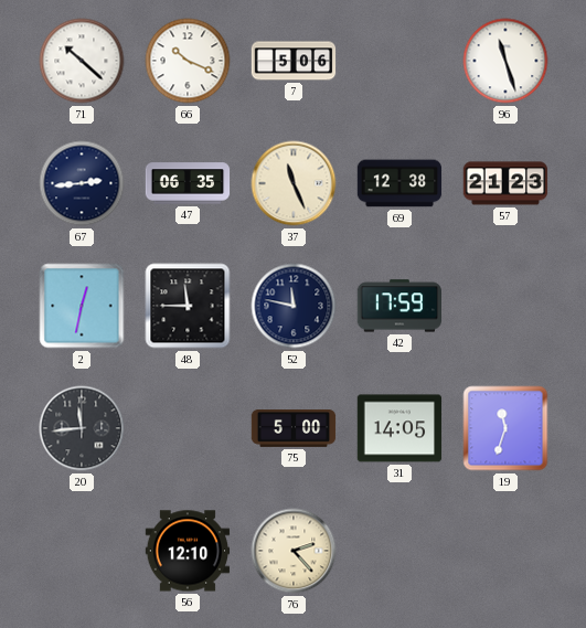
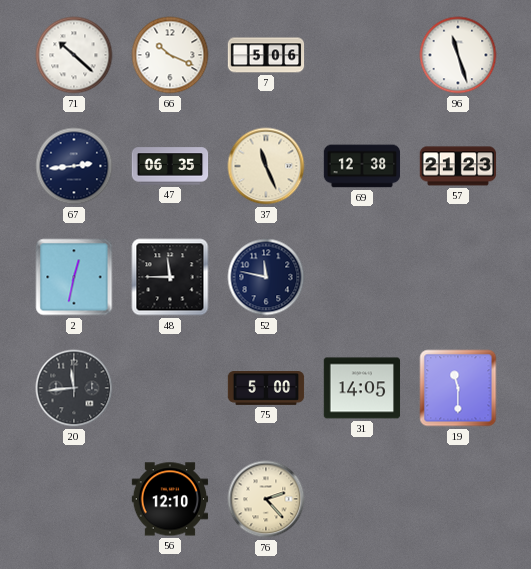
42: 17:59 -> none
19: 11:33 -> 11:30
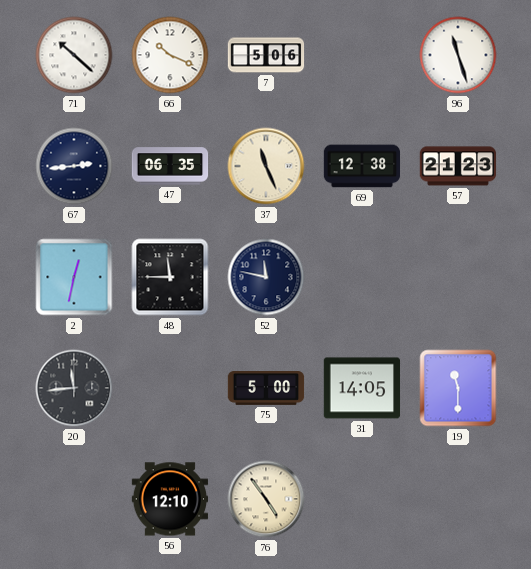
76: 2:23 -> 4:54
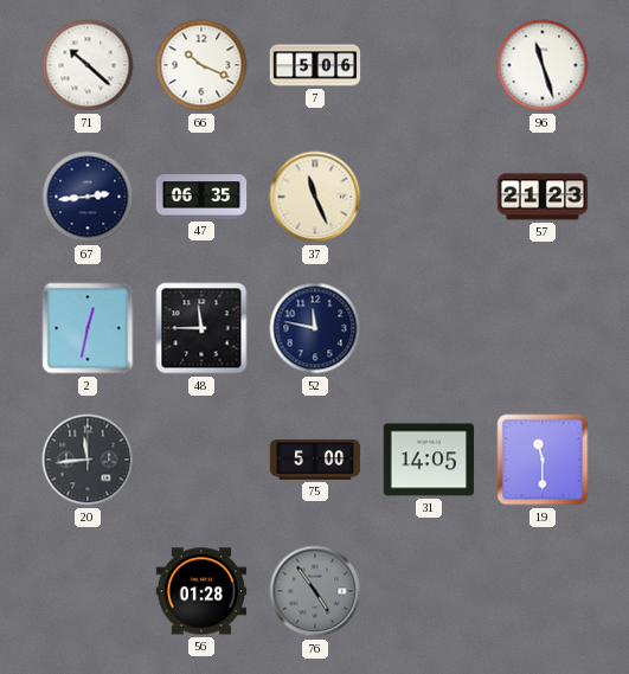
69: 12:38 -> none
56: 12:10 -> 01:28
76 dial: cream -> grey
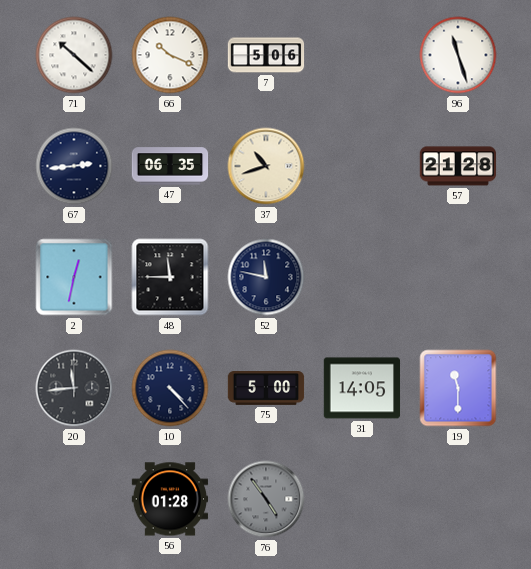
37: 11:26 -> 10:42
57: 21:23 -> 21:28
10: none -> 4:23
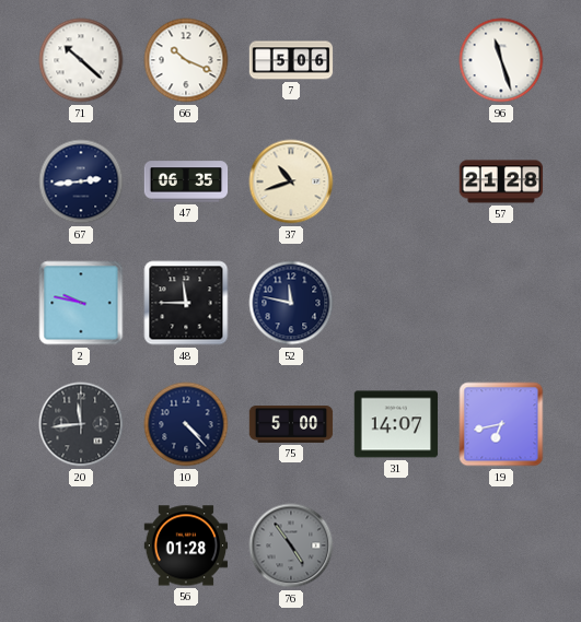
2: 12:32 -> 9:47
31: 14:05 -> 14:07
19: 11:30 -> 6:43
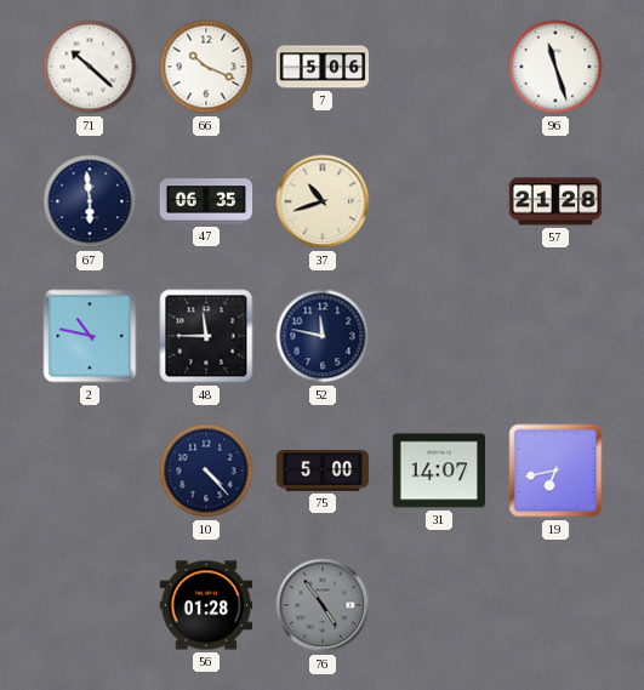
67: 2:44 -> 5:59
2: 9:47 -> 10:47
20: 11:44 -> none
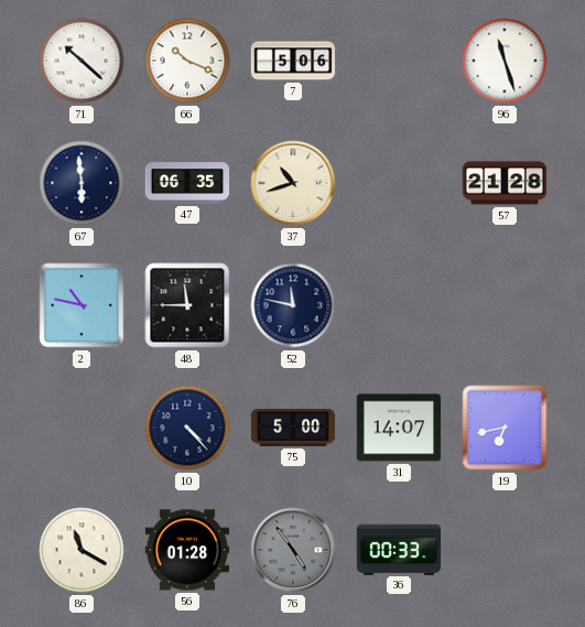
86: none -> 11:20
36: none -> 00:33
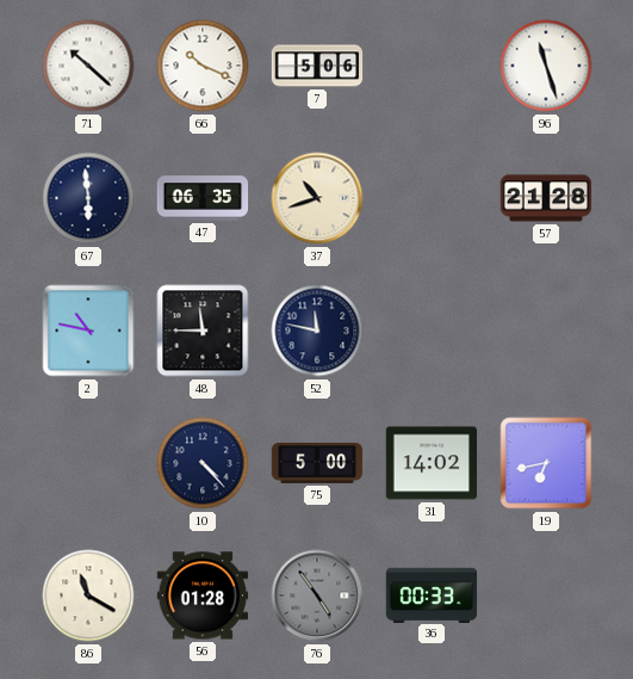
31: 14:07 -> 14:02
